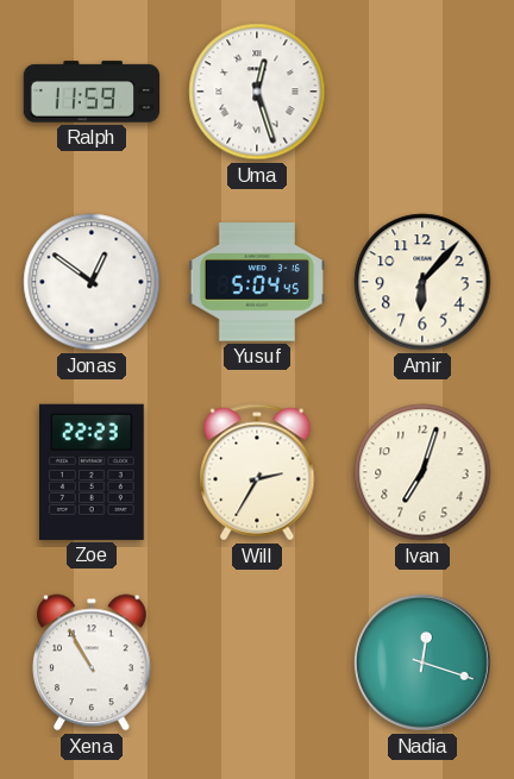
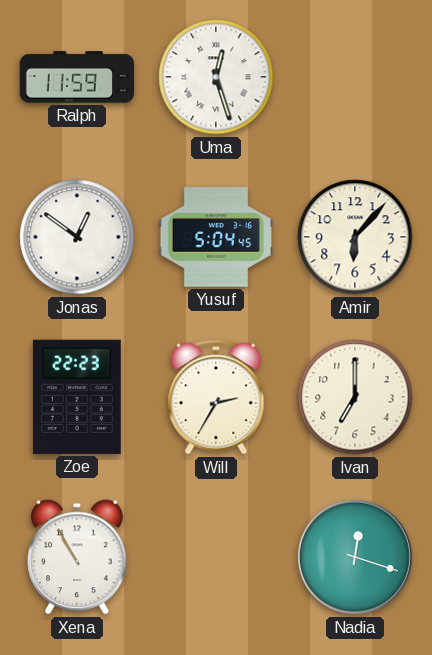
Ivan: 7:03 -> 7:00
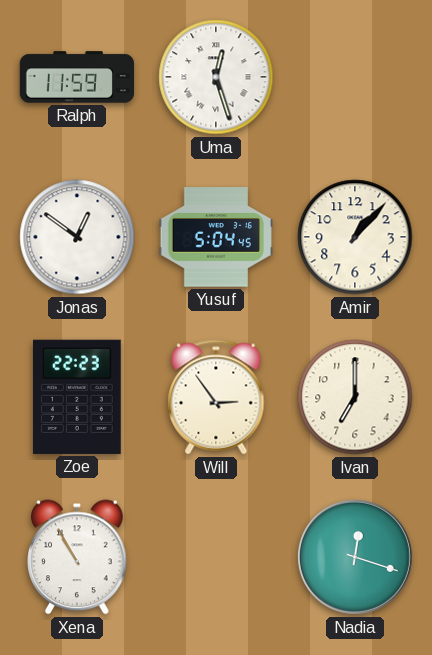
Amir: 6:07 -> 1:07
Will: 2:35 -> 2:54
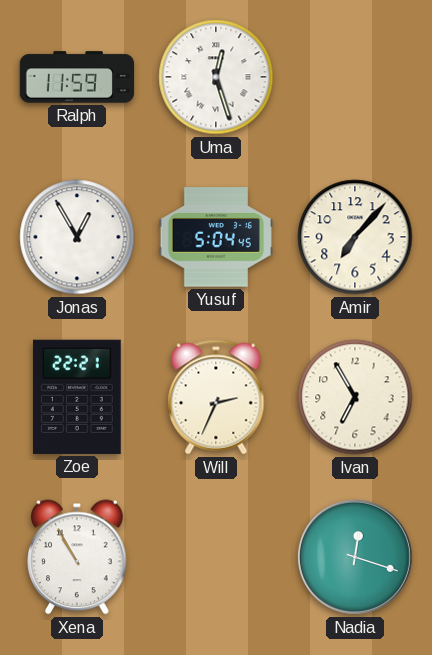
Jonas: 12:51 -> 12:55
Amir: 1:07 -> 7:07
Zoe: 22:23 -> 22:21
Will: 2:54 -> 2:34
Ivan: 7:00 -> 6:55
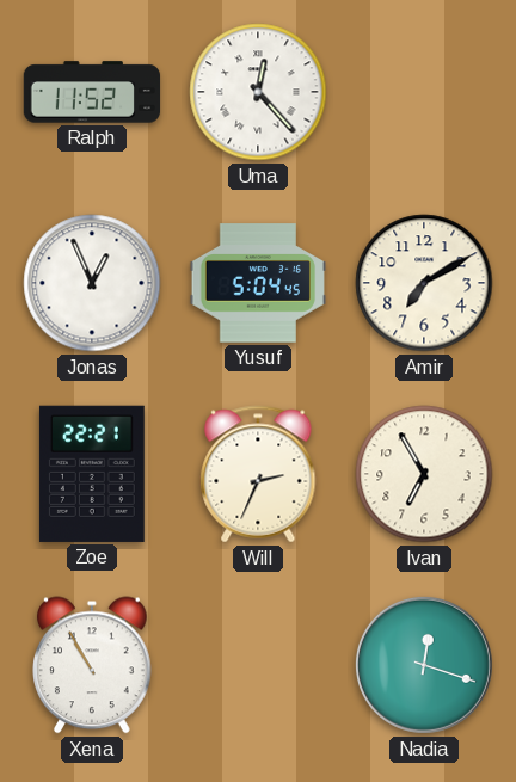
Ralph: 11:59 -> 11:52
Uma: 12:27 -> 12:23
Jonas: 12:55 -> 12:56
Amir: 7:07 -> 7:10
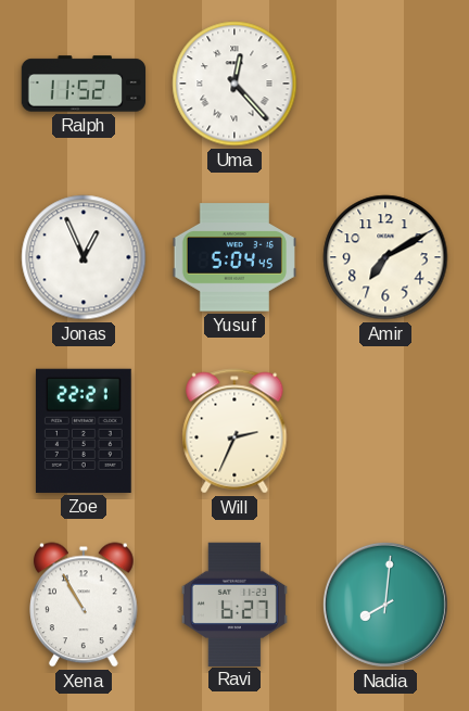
Ivan: 6:55 -> none
Ravi: none -> 6:27
Nadia: 12:18 -> 8:01
